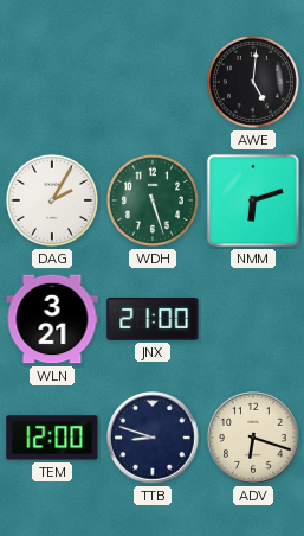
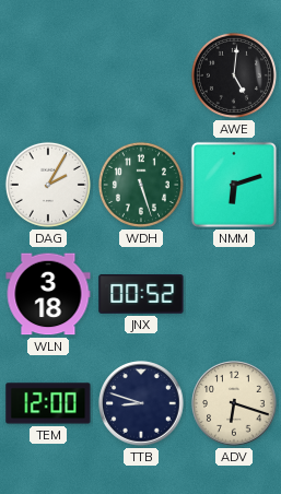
WLN: 3:21 -> 3:18
JNX: 21:00 -> 00:52
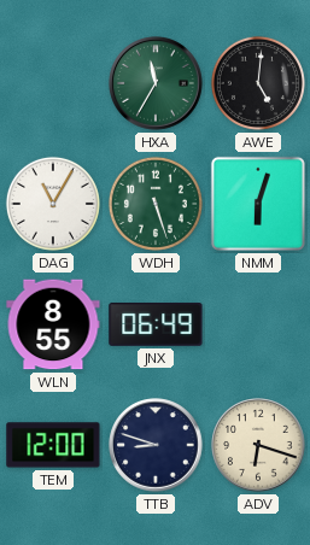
HXA: none -> 11:35
DAG: 2:05 -> 11:05
NMM: 6:12 -> 6:03
WLN: 3:18 -> 8:55
JNX: 00:52 -> 06:49
